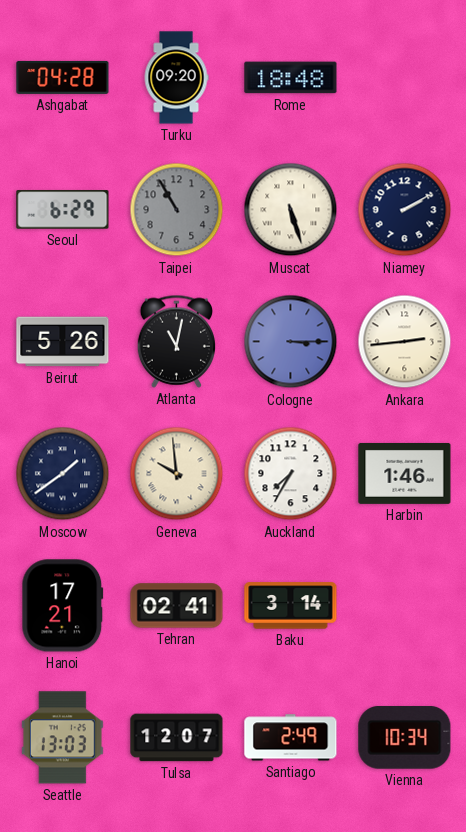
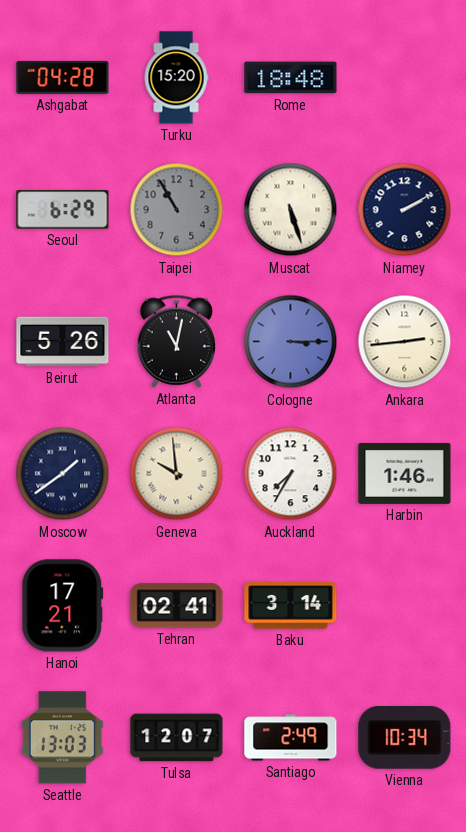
Turku: 09:20 -> 15:20
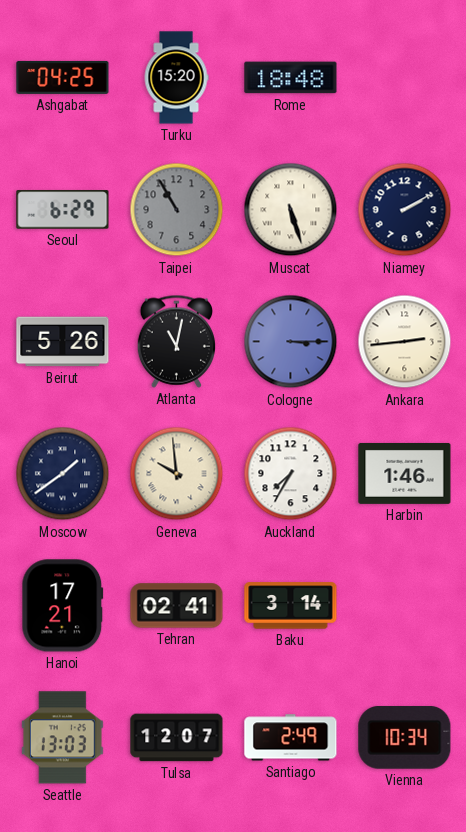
Ashgabat: 04:28 -> 04:25
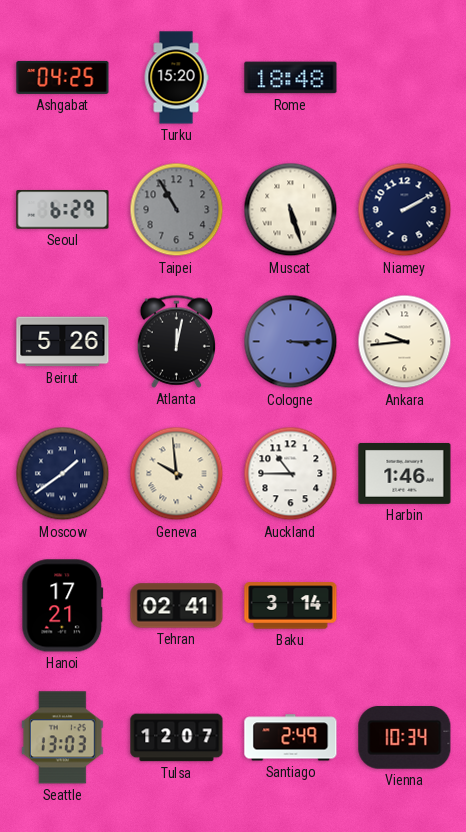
Atlanta: 11:02 -> 12:02
Ankara: 2:44 -> 9:44
Auckland: 7:35 -> 10:45
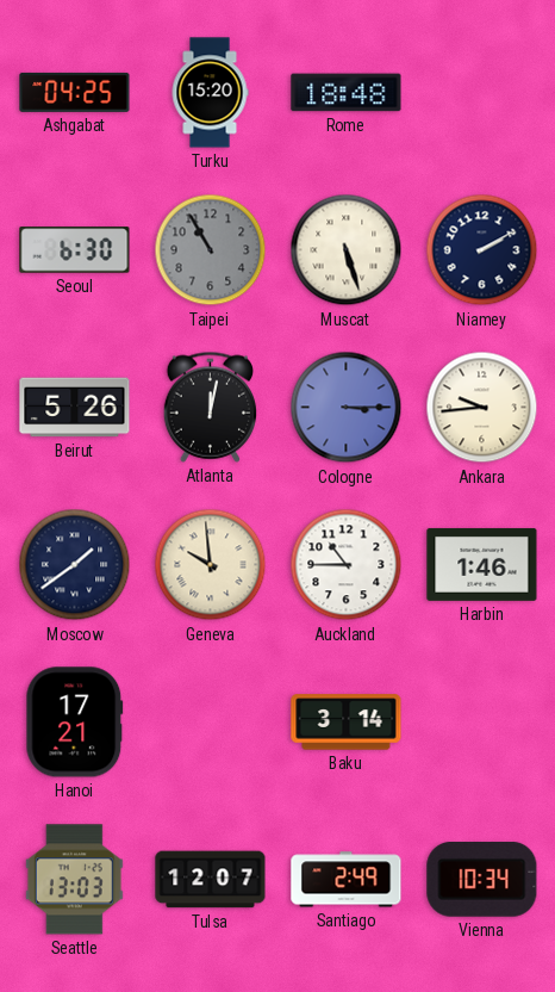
Seoul: 6:29 -> 6:30
Tehran: 02:41 -> none
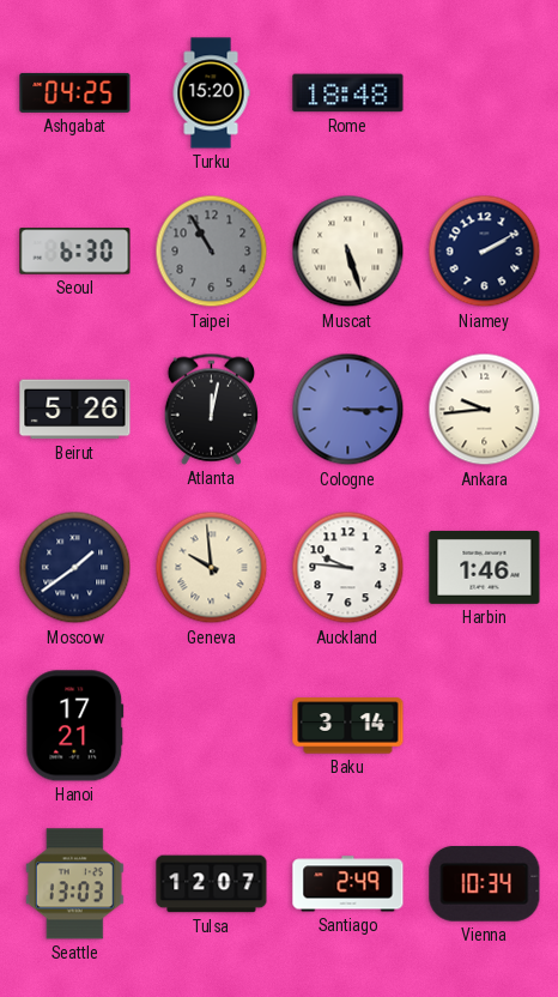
Auckland: 10:45 -> 9:46
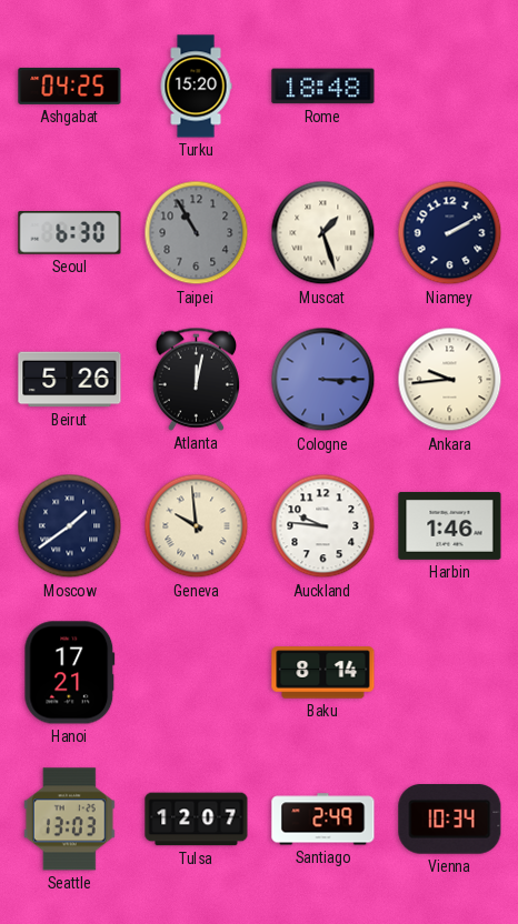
Muscat: 5:27 -> 1:27
Baku: 3:14 -> 8:14
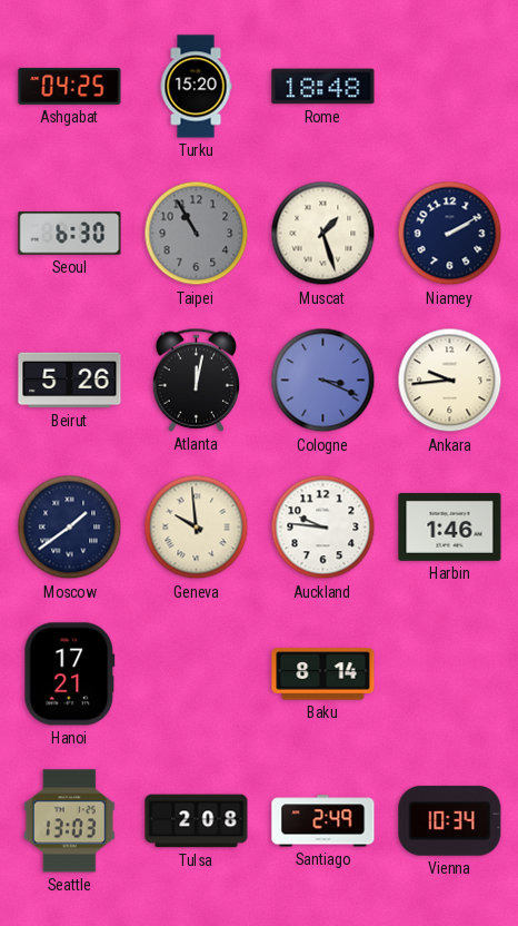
Cologne: 3:15 -> 3:19
Tulsa: 12:07 -> 2:08
